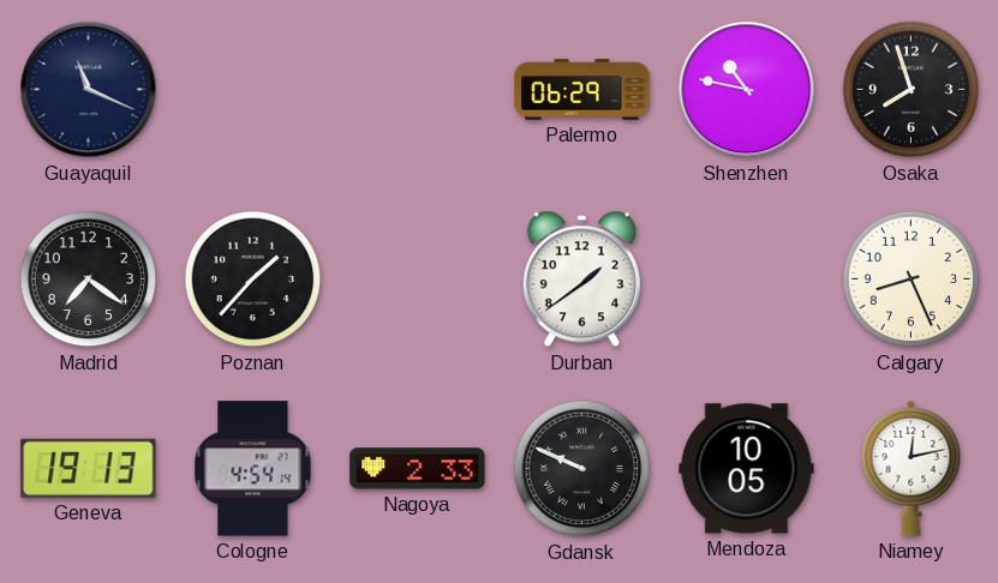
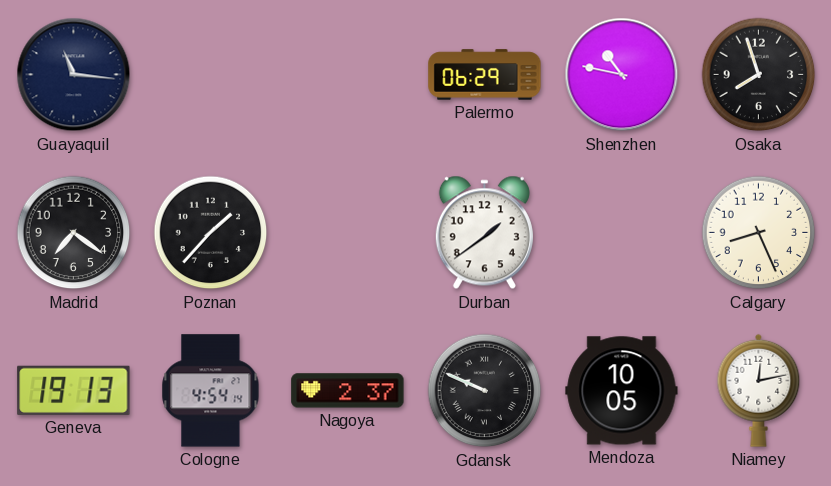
Guayaquil: 11:19 -> 11:16
Nagoya: 2:33 -> 2:37
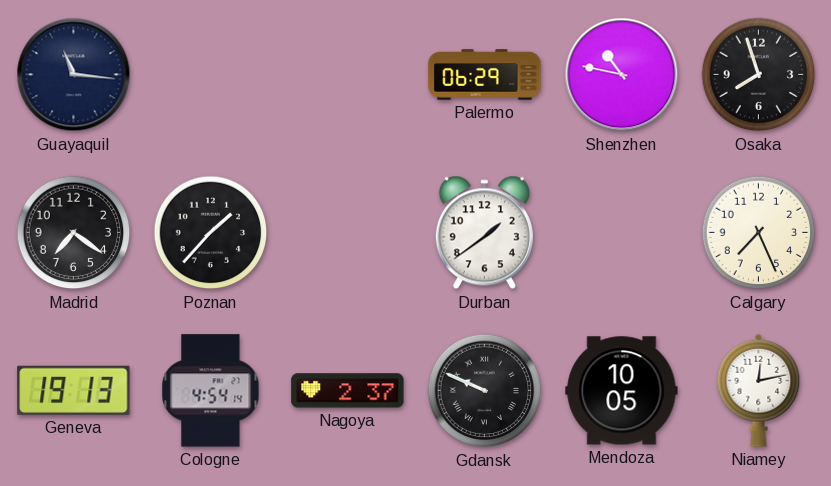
Calgary: 8:26 -> 7:26
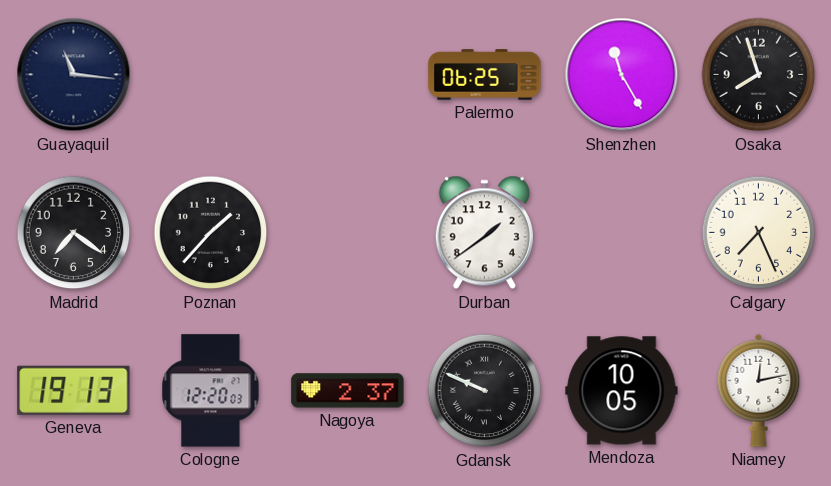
Palermo: 06:29 -> 06:25
Shenzhen: 10:47 -> 11:25
Cologne: 4:54 -> 12:20
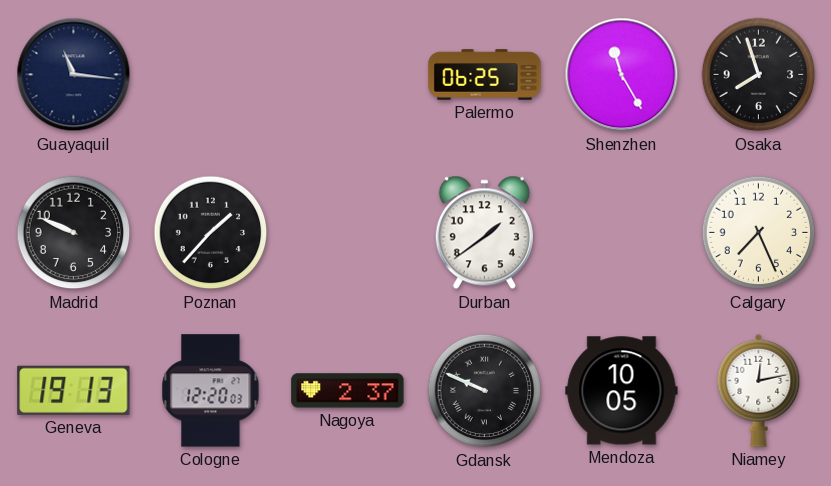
Madrid: 7:21 -> 9:49
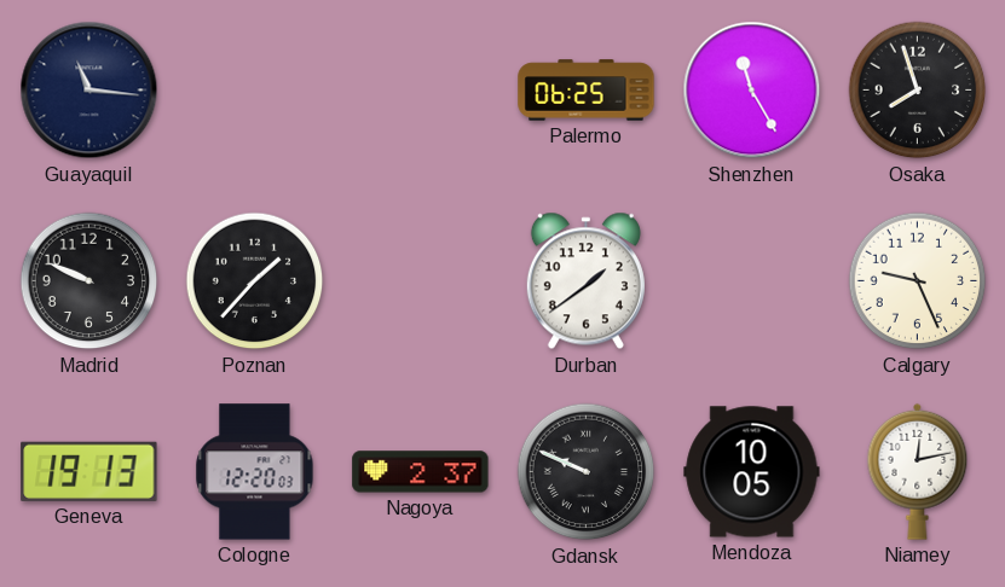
Calgary: 7:26 -> 9:26
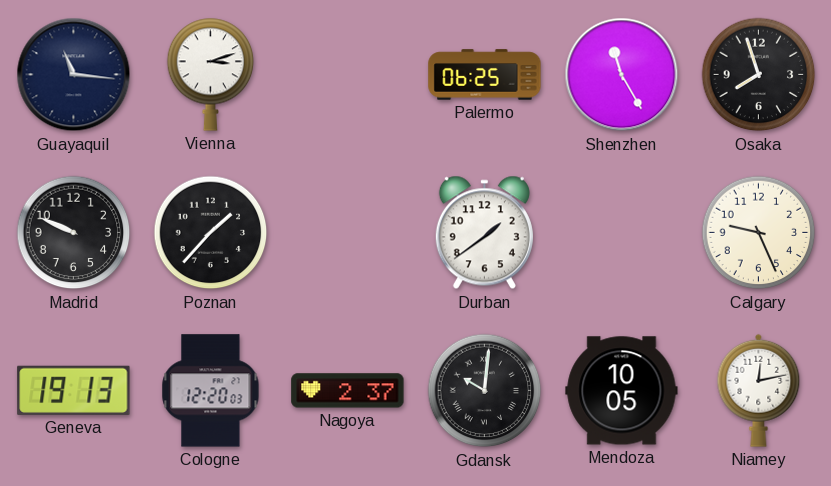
Vienna: none -> 3:12
Gdansk: 9:49 -> 10:01
